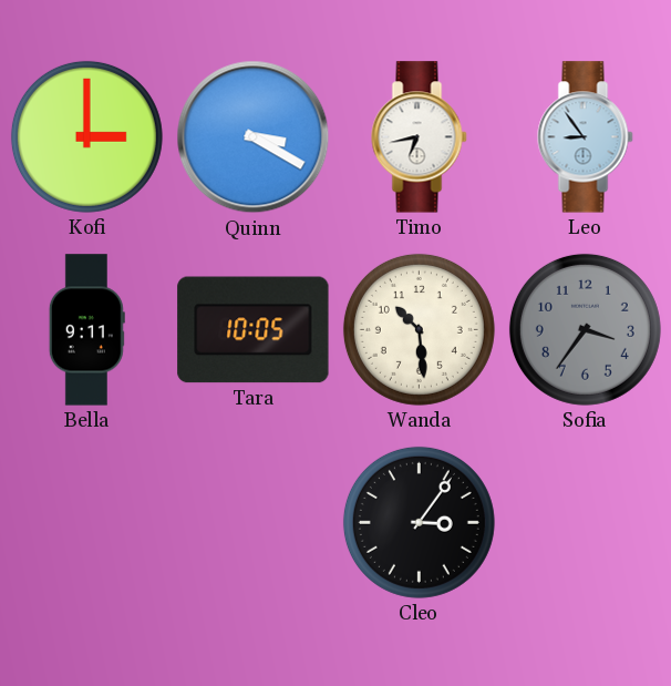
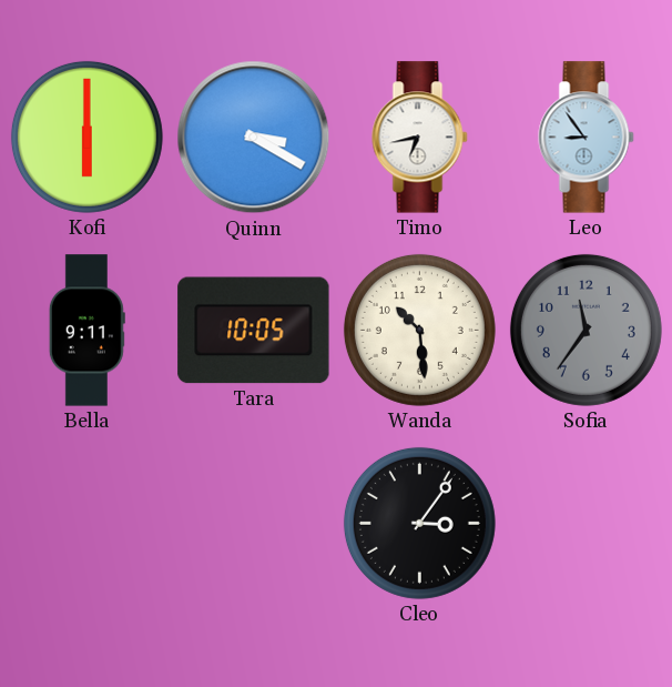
Kofi: 3:00 -> 6:00
Sofia: 3:36 -> 11:36
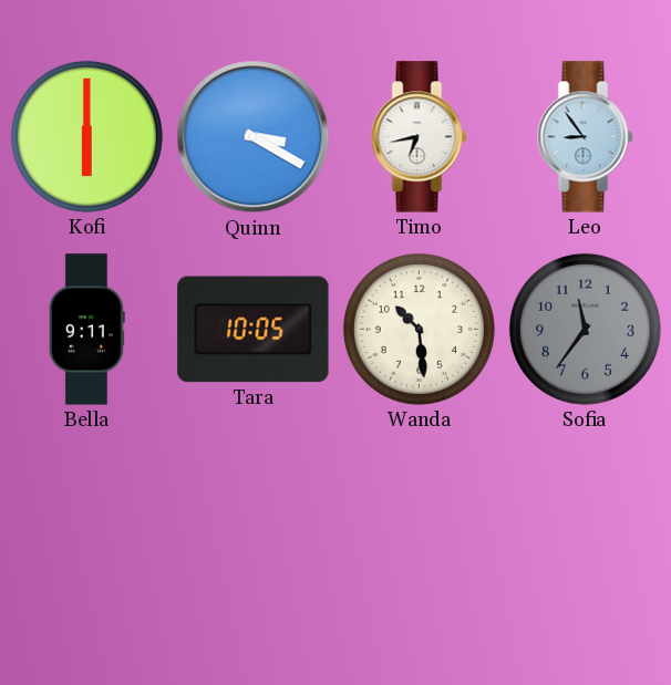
Cleo: 3:06 -> none
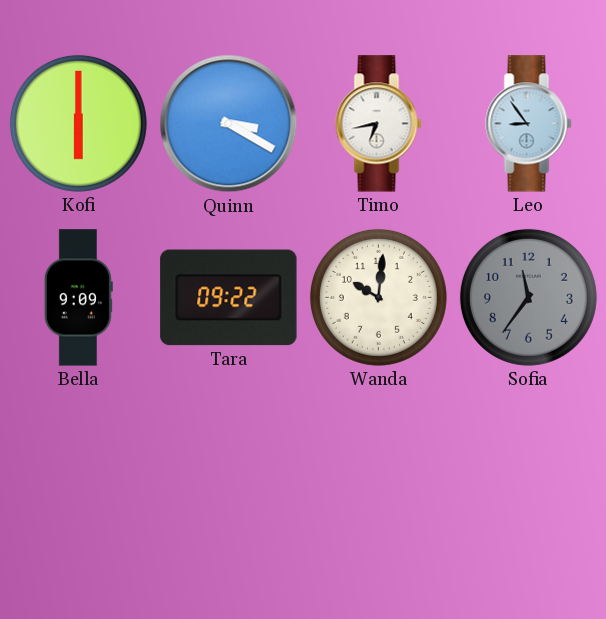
Bella: 9:11 -> 9:09
Tara: 10:05 -> 09:22
Wanda: 10:29 -> 10:01
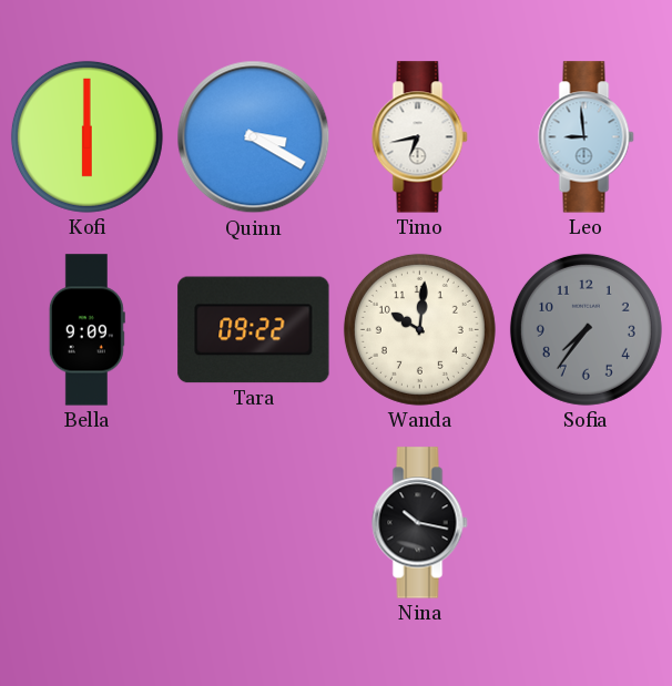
Leo: 8:54 -> 8:59
Sofia: 11:36 -> 7:36
Nina: none -> 10:17
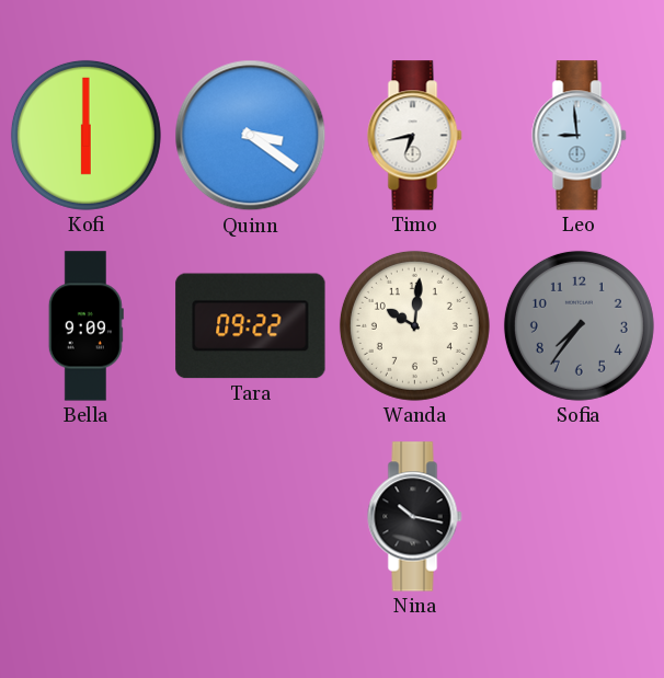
Quinn: 3:20 -> 3:21
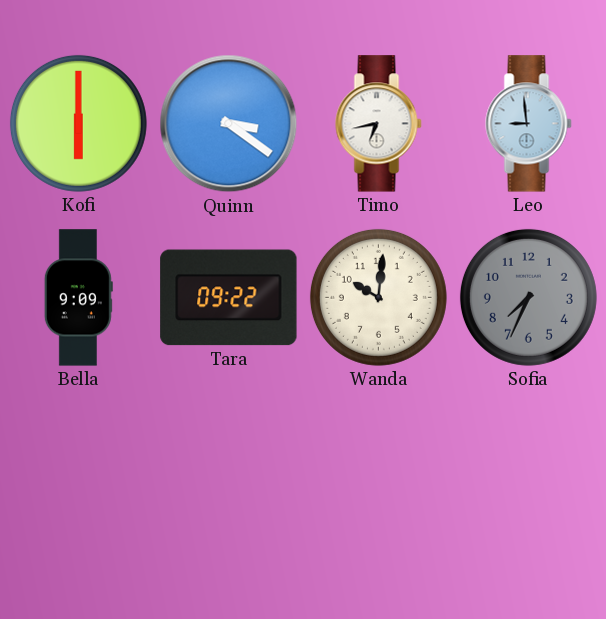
Sofia: 7:36 -> 7:34
Nina: 10:17 -> none
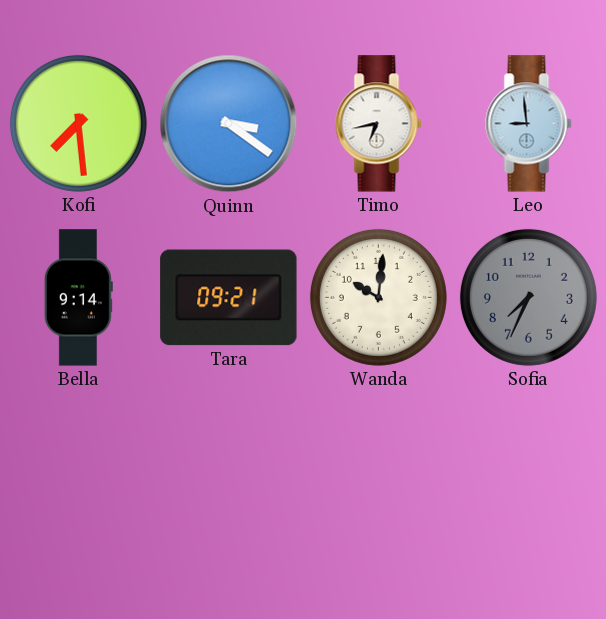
Kofi: 6:00 -> 7:29
Bella: 9:09 -> 9:14
Tara: 09:22 -> 09:21
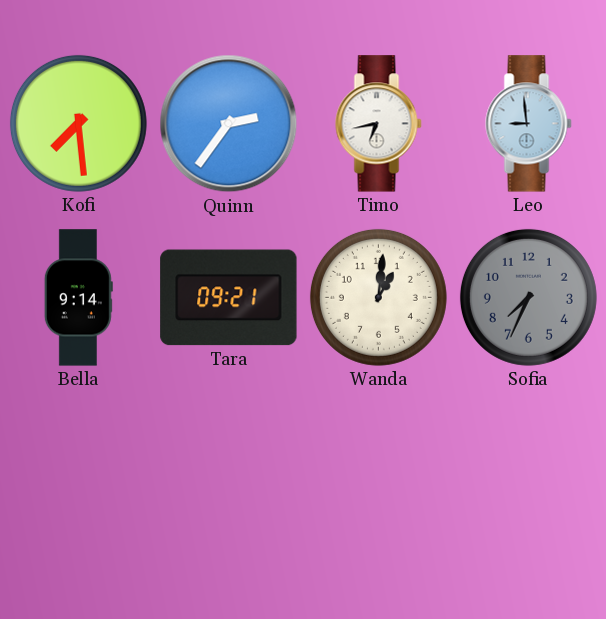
Quinn: 3:21 -> 2:36
Wanda: 10:01 -> 1:01
